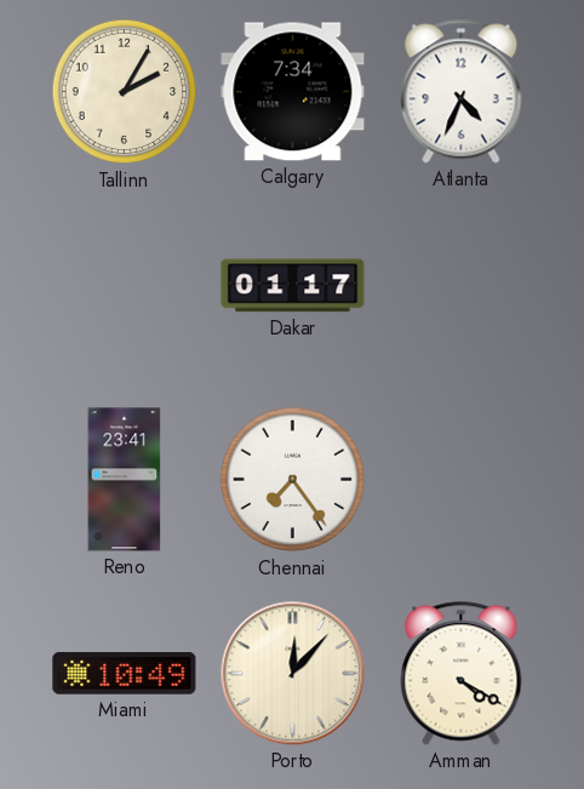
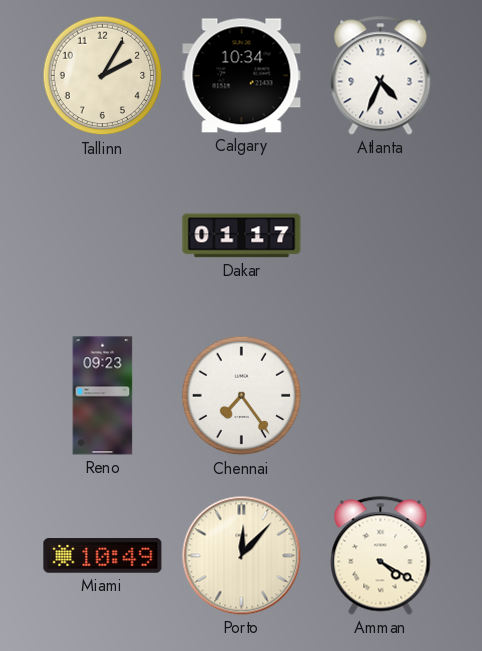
Calgary: 7:34 -> 10:34
Reno: 23:41 -> 09:23
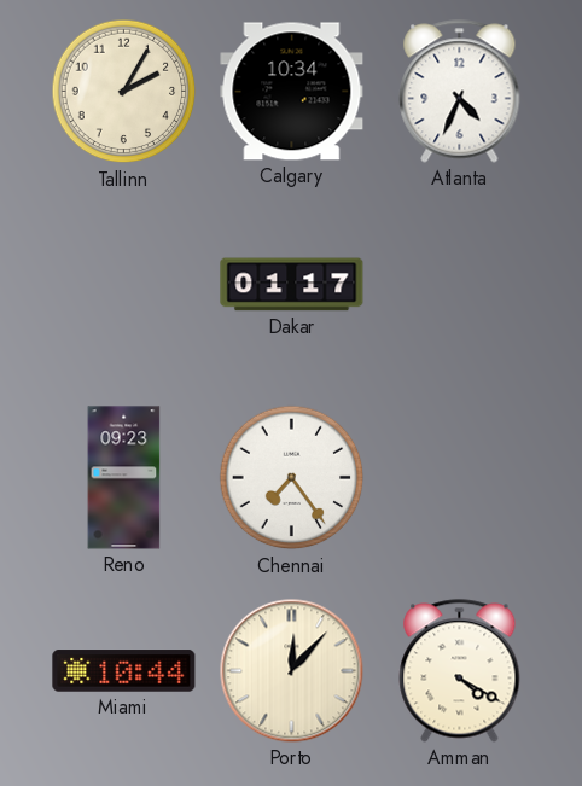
Miami: 10:49 -> 10:44
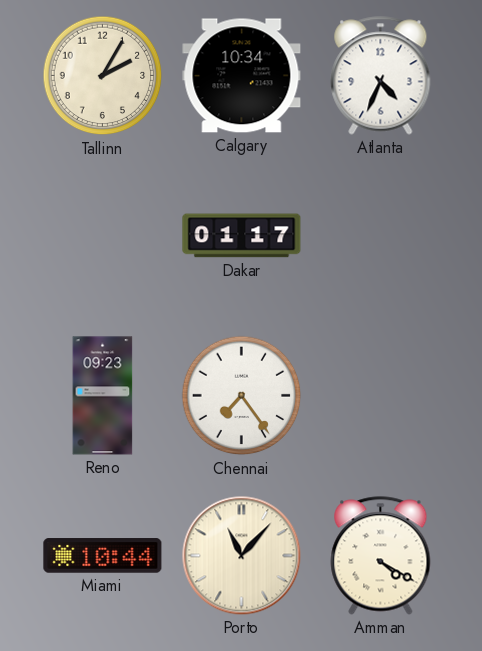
Porto: 12:07 -> 11:07
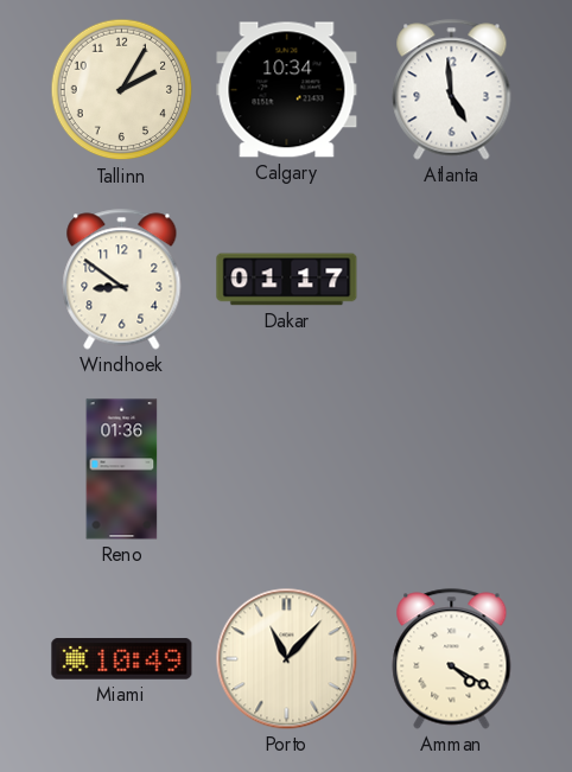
Atlanta: 4:34 -> 4:59
Windhoek: none -> 8:51
Reno: 09:23 -> 01:36
Chennai: 7:24 -> none
Miami: 10:44 -> 10:49
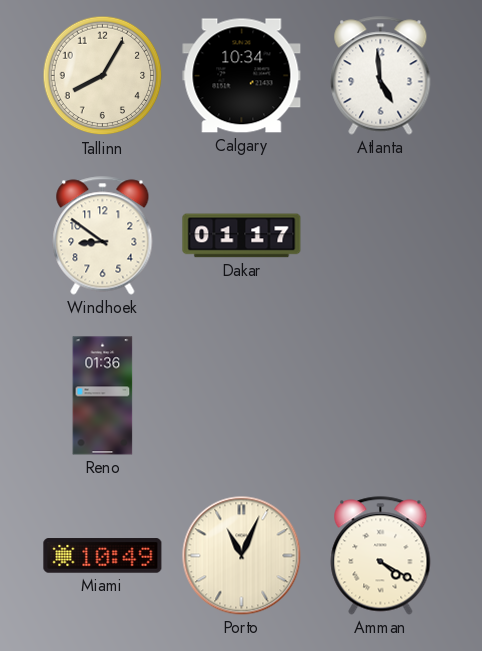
Tallinn: 2:05 -> 8:05
Porto: 11:07 -> 11:04
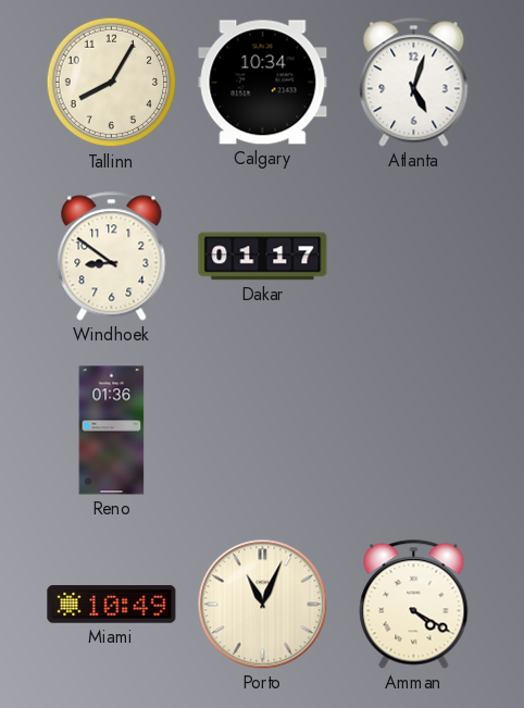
Atlanta: 4:59 -> 5:03
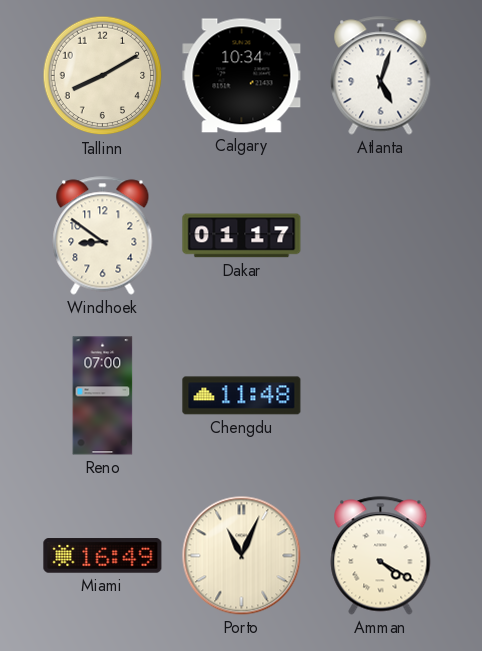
Tallinn: 8:05 -> 8:10
Reno: 01:36 -> 07:00
Chengdu: none -> 11:48
Miami: 10:49 -> 16:49
